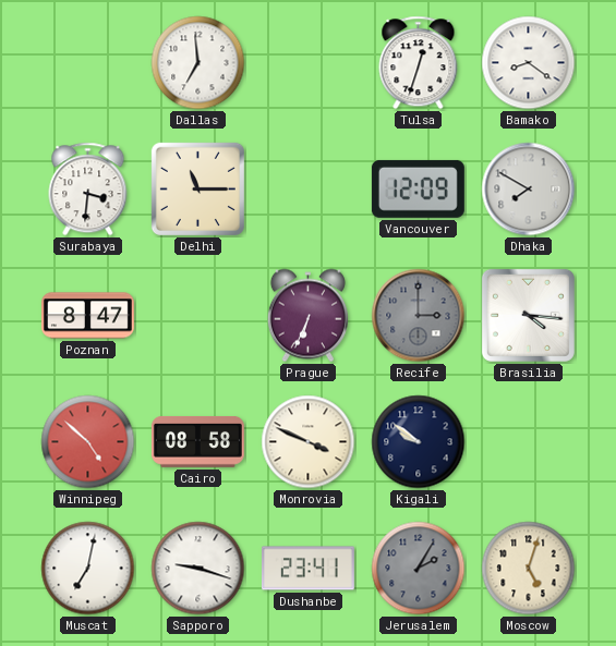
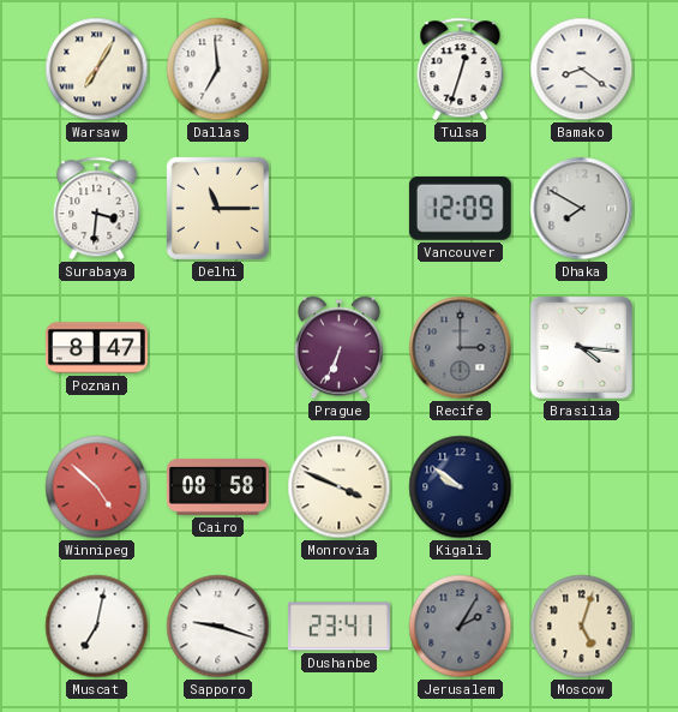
Warsaw: none -> 7:05
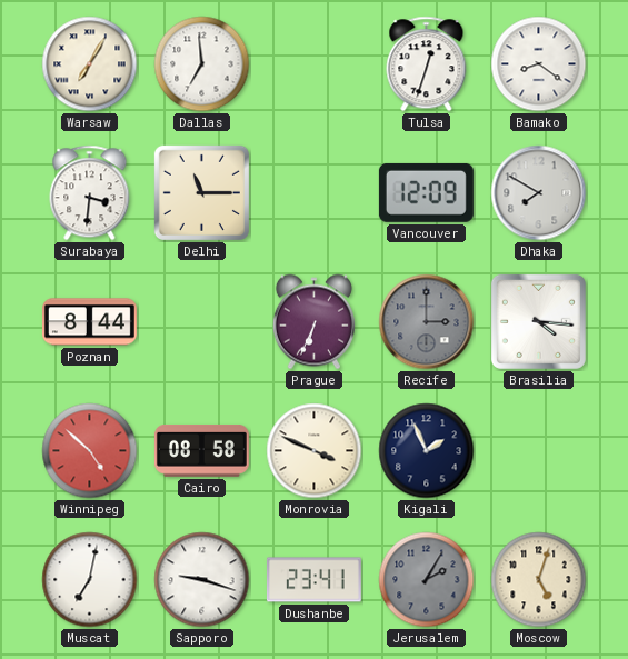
Poznan: 8:47 -> 8:44
Kigali: 9:51 -> 1:56
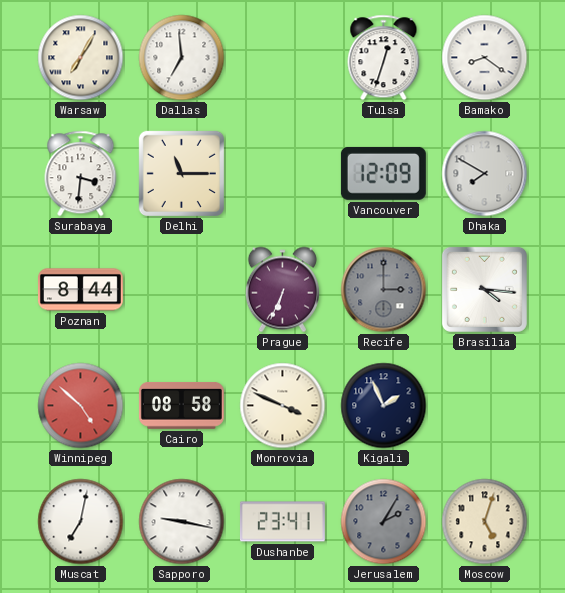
Sapporo: 9:18 -> 9:17
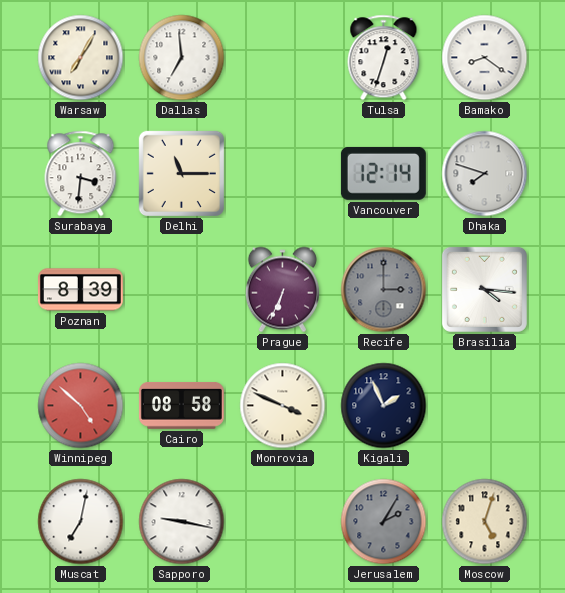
Vancouver: 12:09 -> 12:14
Dhaka: 7:50 -> 7:48
Poznan: 8:44 -> 8:39
Dushanbe: 23:41 -> none
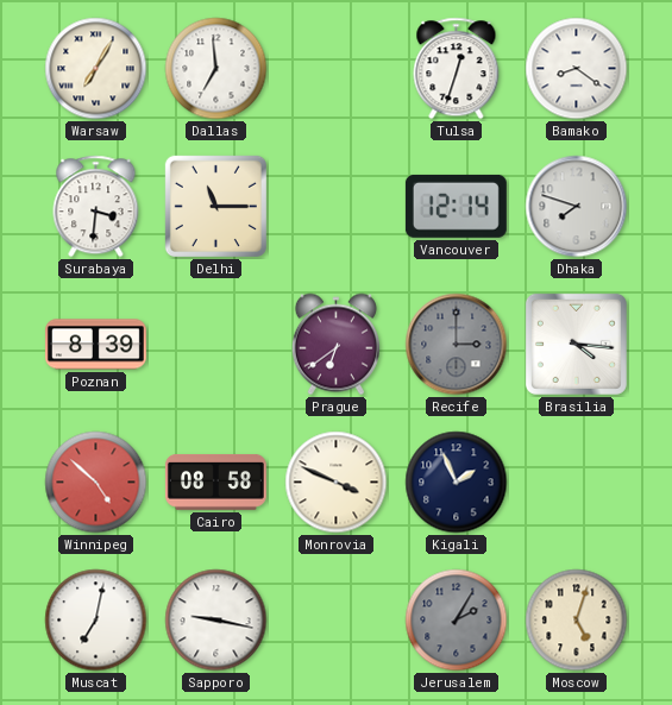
Prague: 6:34 -> 6:39
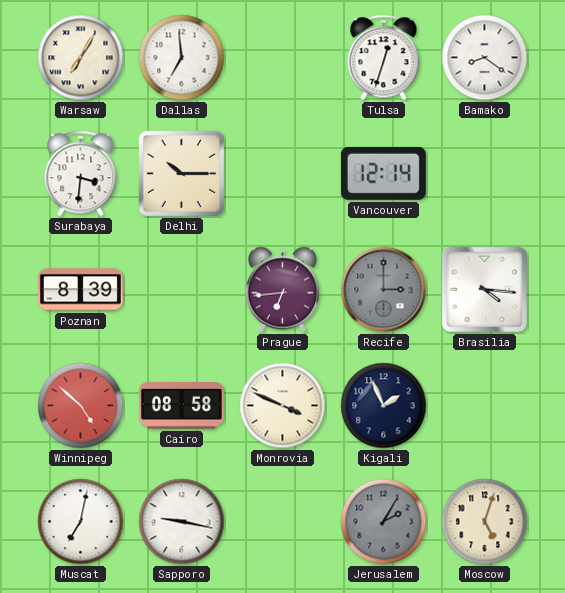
Delhi: 11:15 -> 10:15
Dhaka: 7:48 -> none
Prague: 6:39 -> 6:44
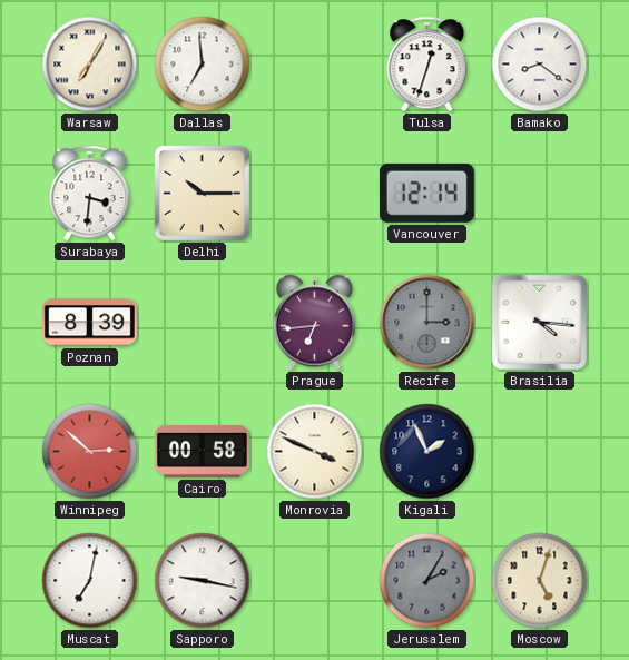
Winnipeg: 4:52 -> 2:52
Cairo: 08:58 -> 00:58
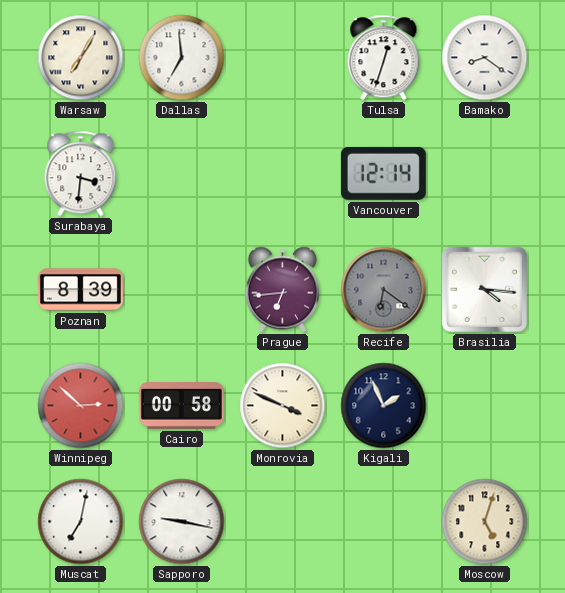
Delhi: 10:15 -> none
Recife: 3:00 -> 6:21
Jerusalem: 2:05 -> none
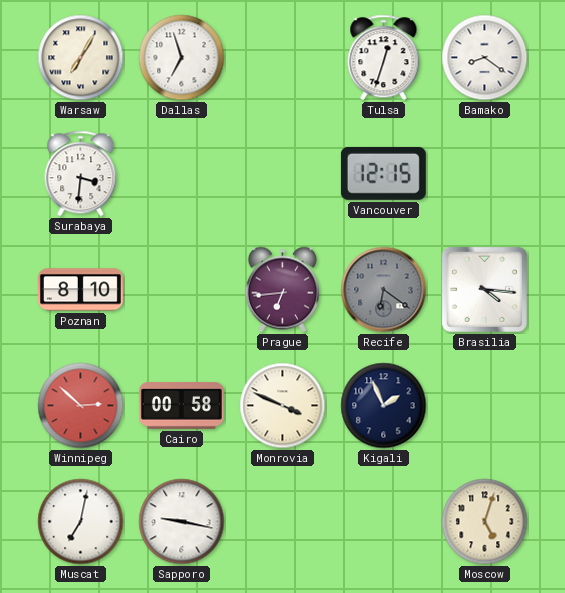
Dallas: 6:59 -> 6:57
Vancouver: 12:14 -> 12:15
Poznan: 8:39 -> 8:10
